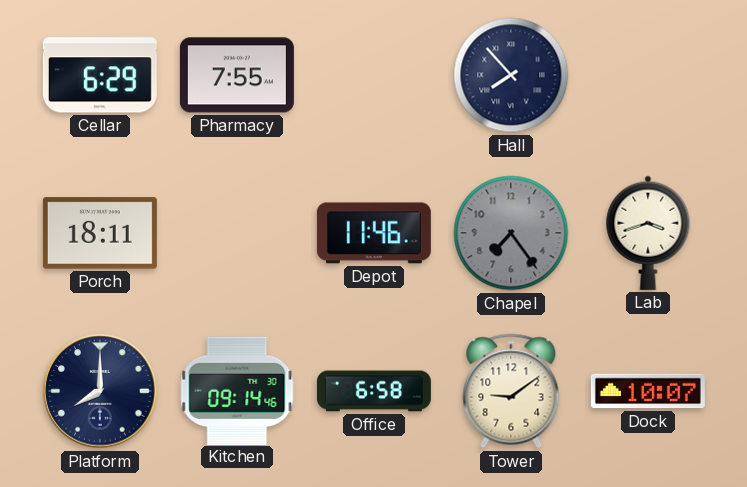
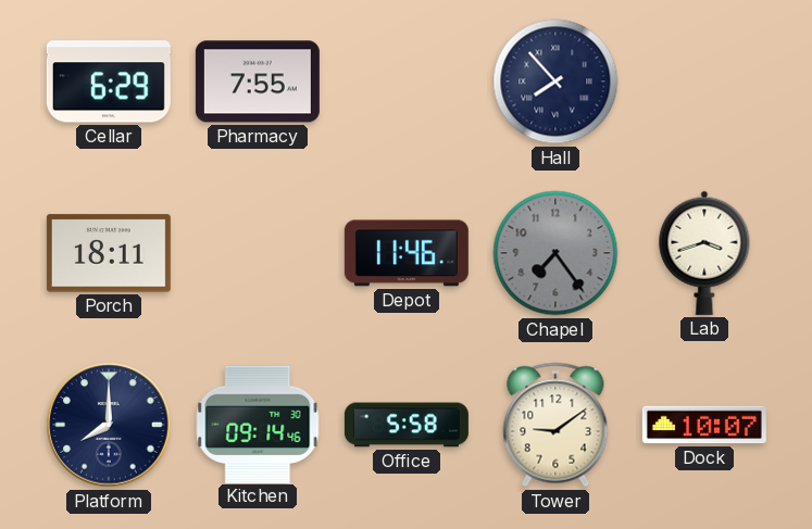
Office: 6:58 -> 5:58
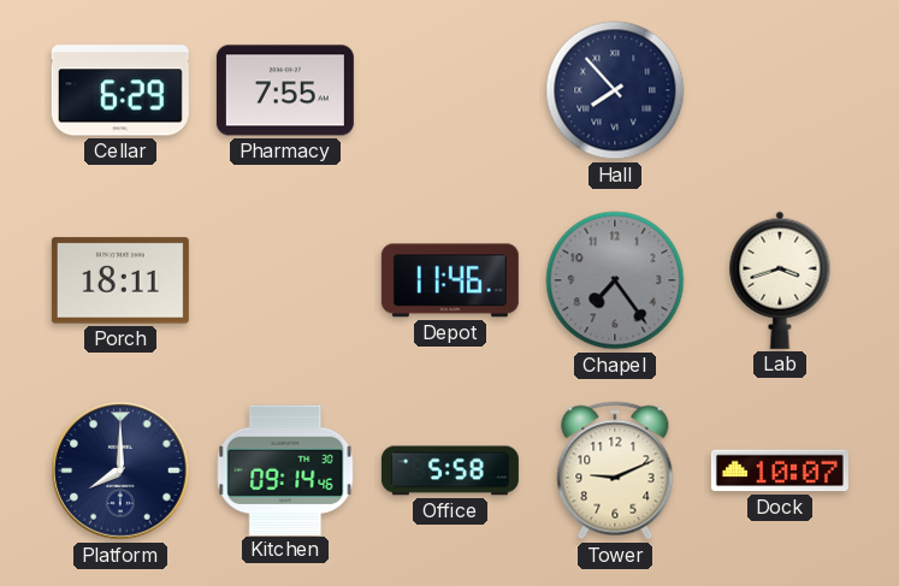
Tower: 9:09 -> 9:11
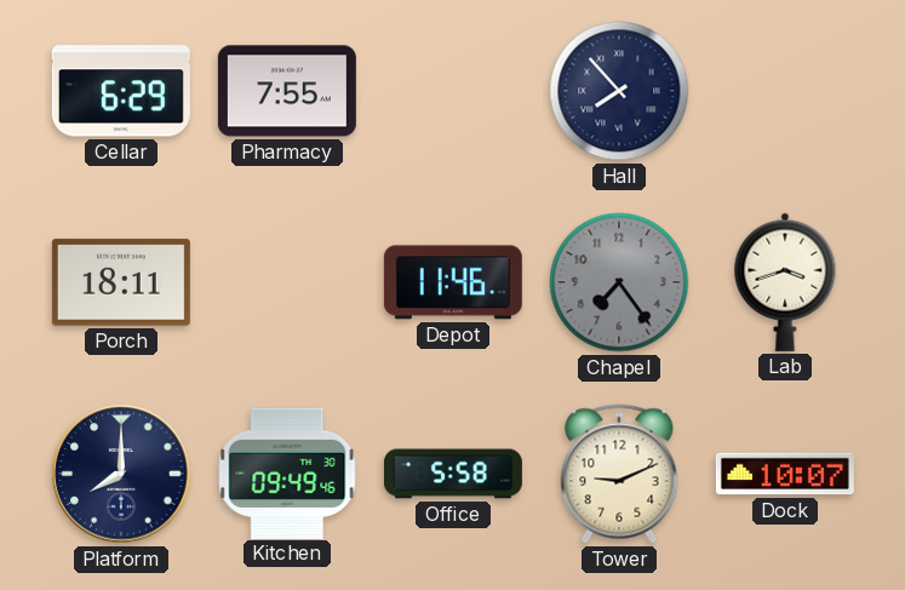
Kitchen: 09:14 -> 09:49
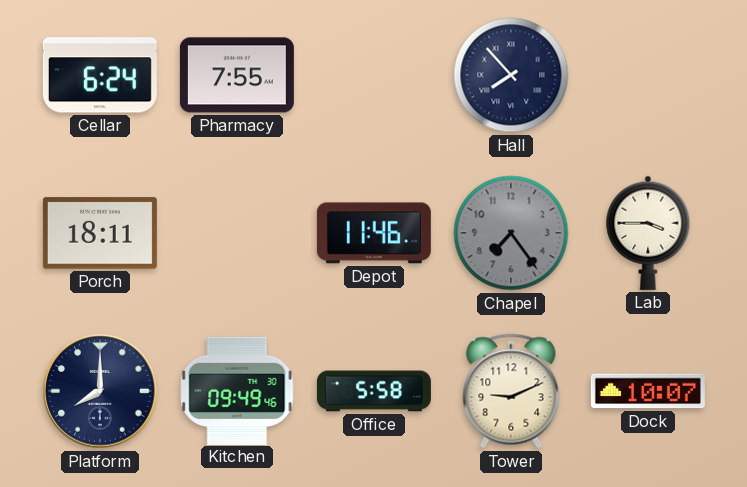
Cellar: 6:29 -> 6:24
Lab: 3:42 -> 3:45
